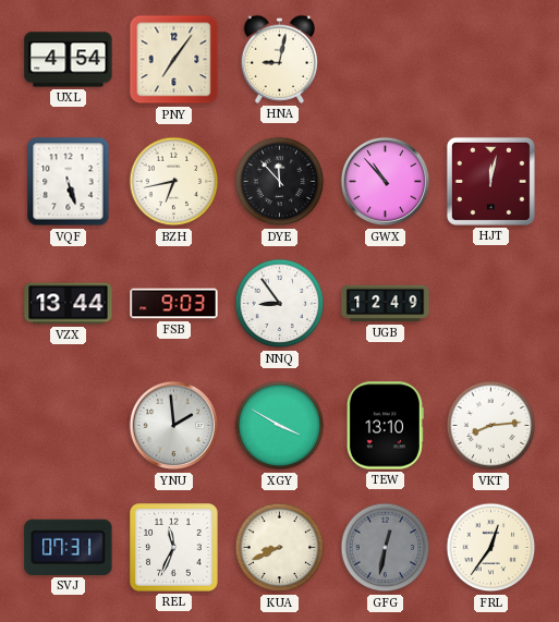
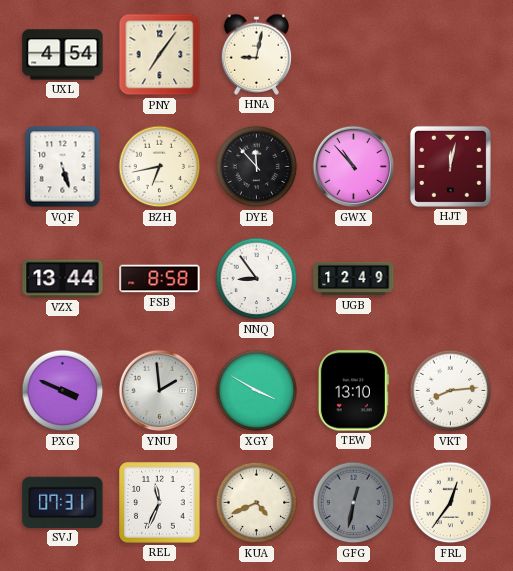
FSB: 9:03 -> 8:58
PXG: none -> 3:49
KUA: 8:41 -> 4:41
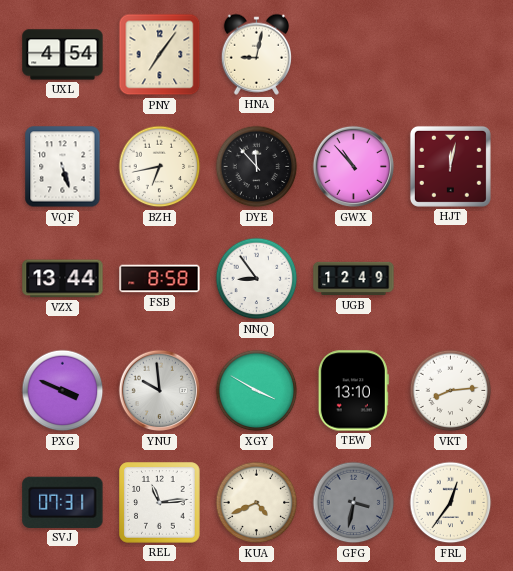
YNU: 1:59 -> 9:59
REL: 11:34 -> 11:14
GFG: 12:32 -> 3:32
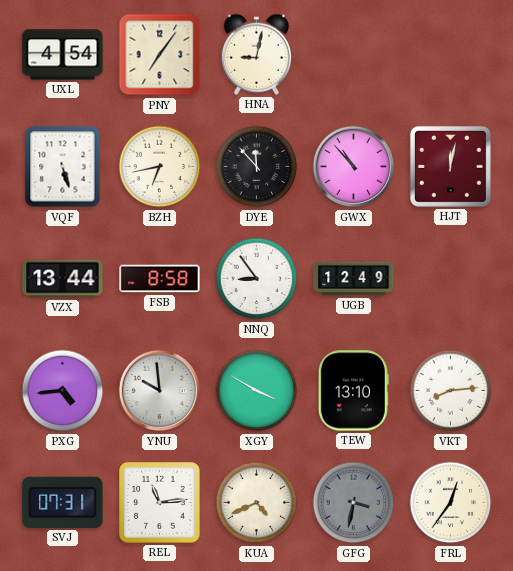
PXG: 3:49 -> 4:44
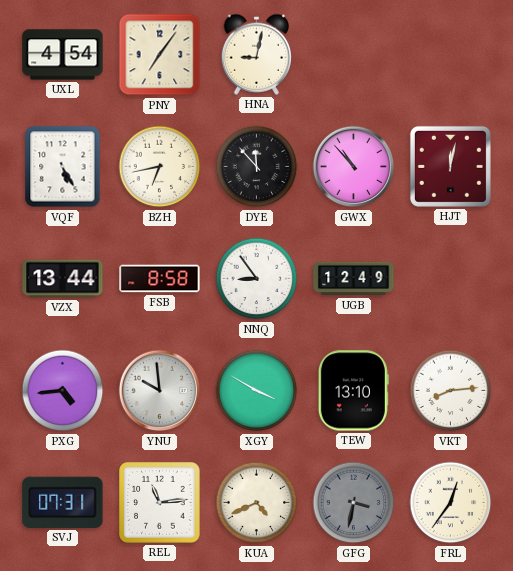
VQF: 5:27 -> 5:25
